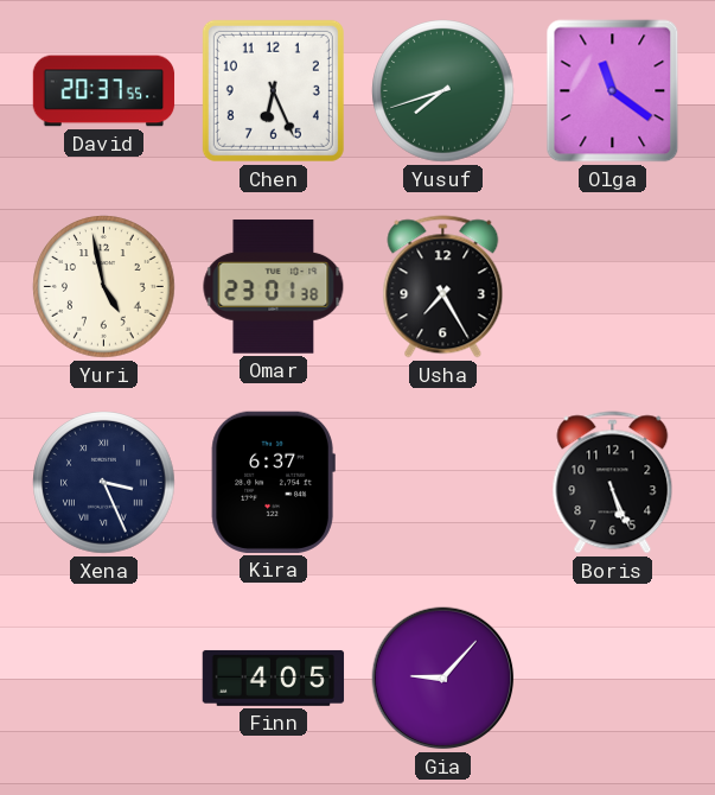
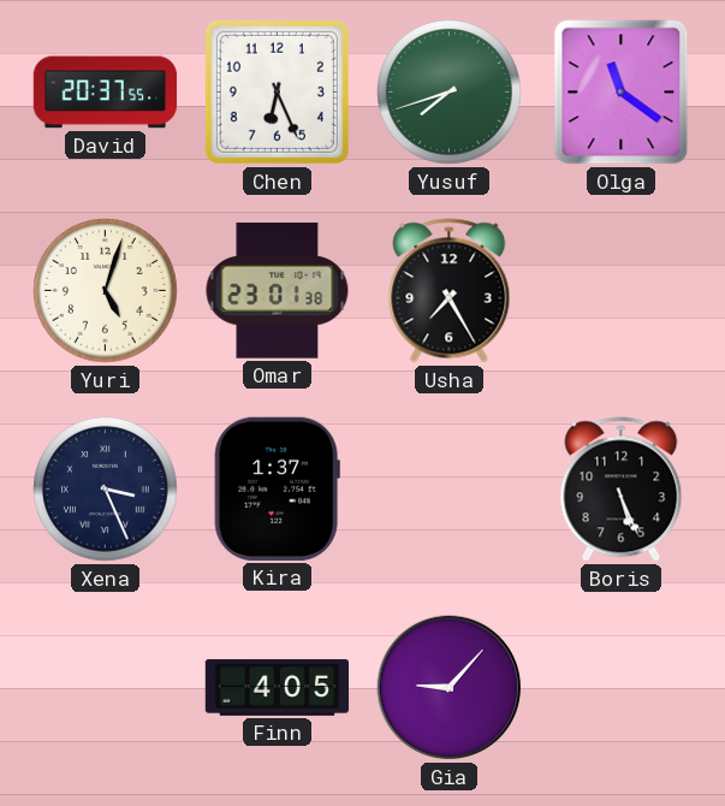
Yuri: 4:58 -> 5:03
Kira: 6:37 -> 1:37
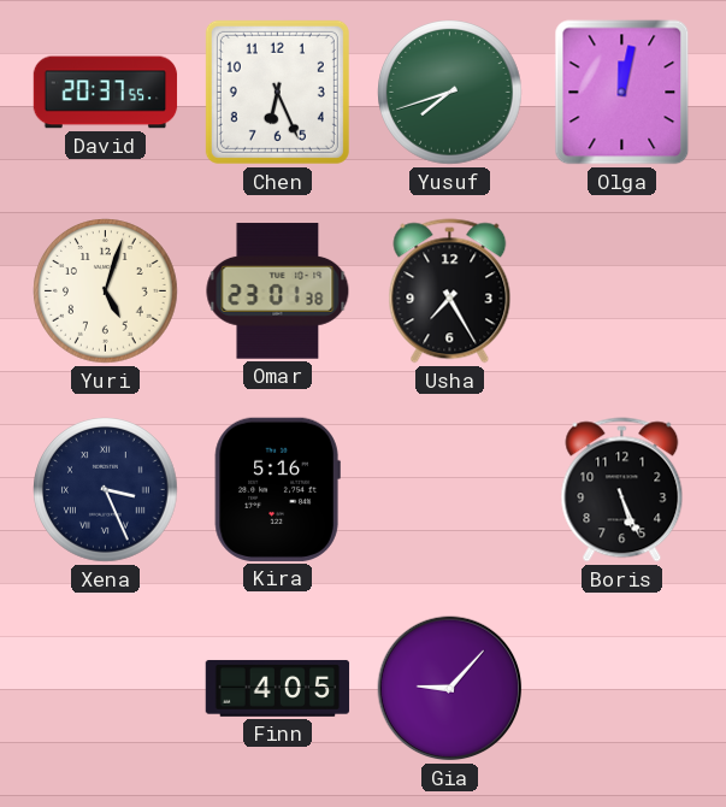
Olga: 11:21 -> 12:02
Kira: 1:37 -> 5:16
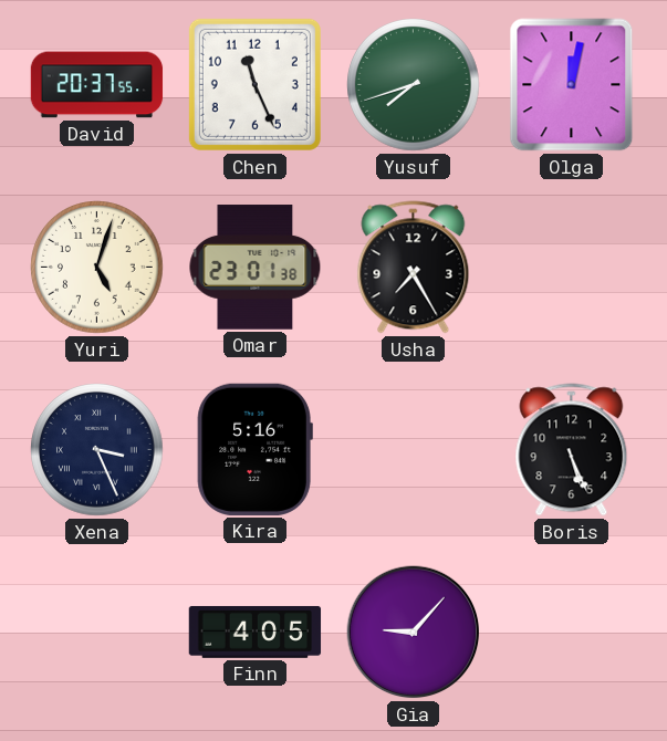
Chen: 6:26 -> 11:26
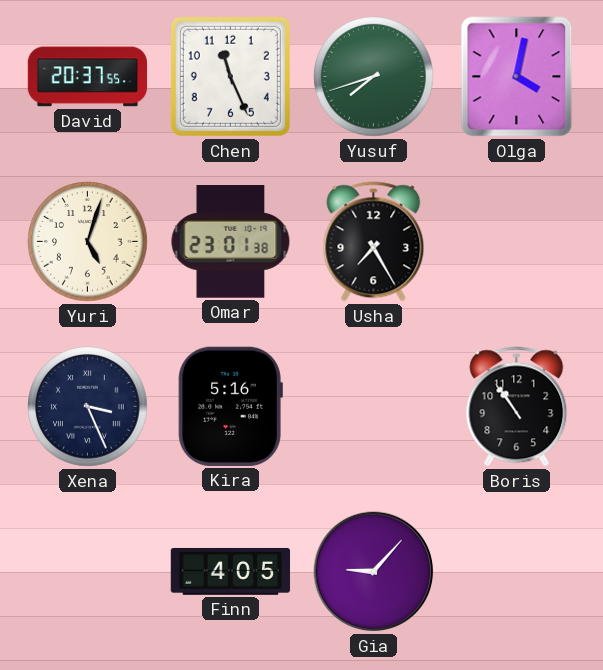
Olga: 12:02 -> 4:02
Boris: 5:26 -> 10:54
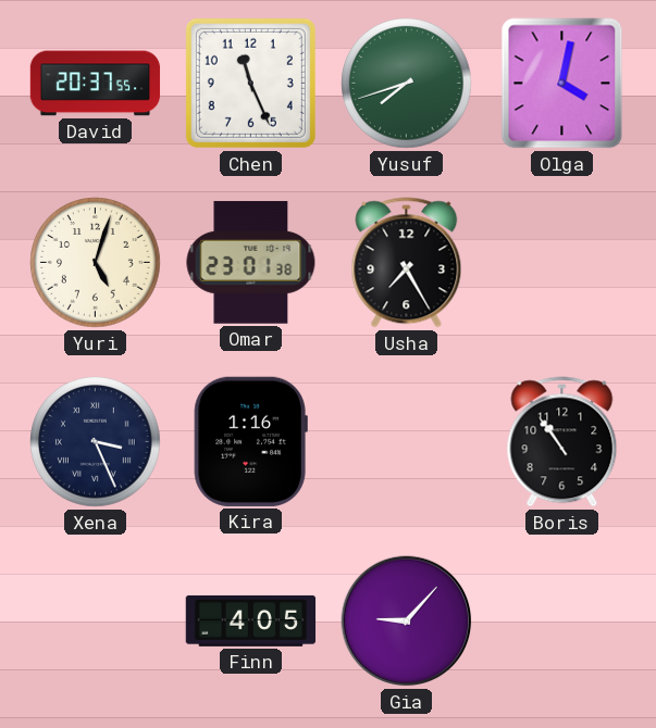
Kira: 5:16 -> 1:16
